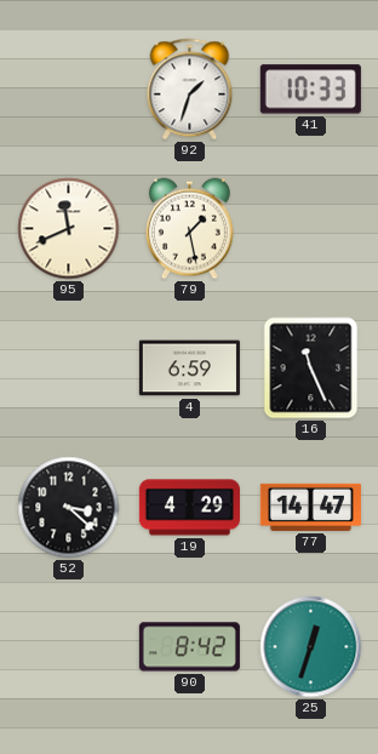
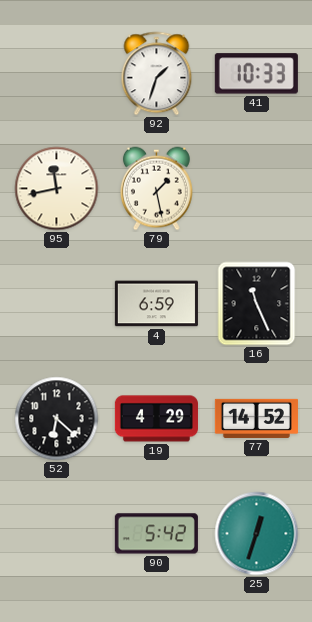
95: 11:41 -> 11:43
52: 3:22 -> 6:22
77: 14:47 -> 14:52
90: 8:42 -> 5:42
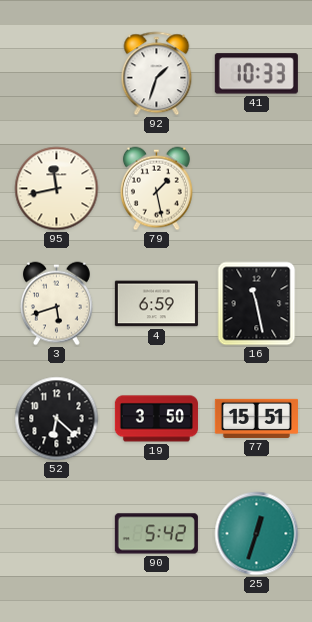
3: none -> 5:42
16: 11:26 -> 11:28
19: 4:29 -> 3:50
77: 14:52 -> 15:51
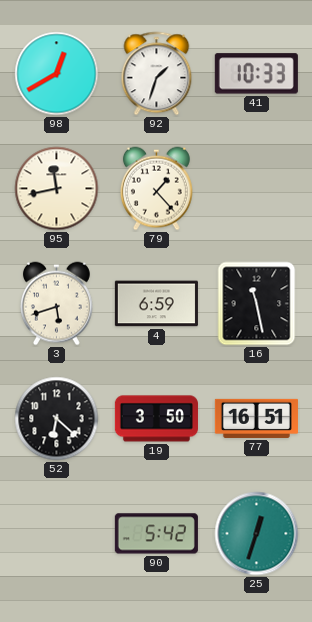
98: none -> 12:40
79: 1:28 -> 1:23
77: 15:51 -> 16:51
